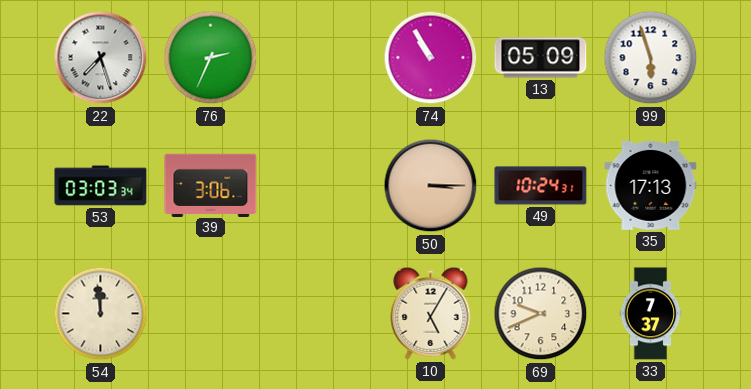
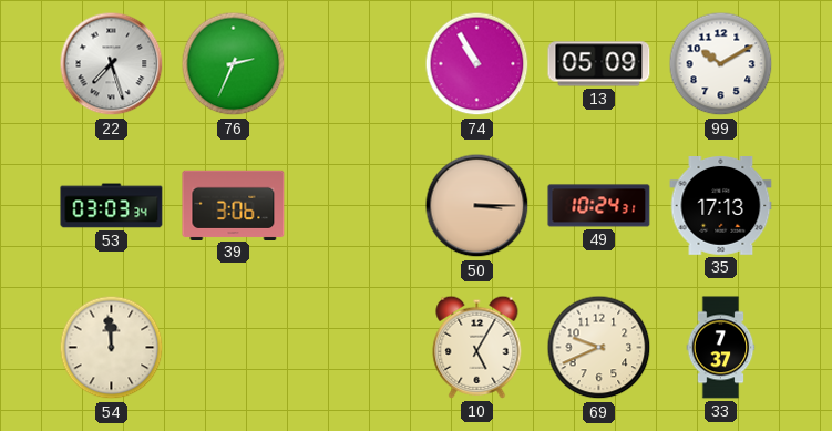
99: 5:57 -> 10:10
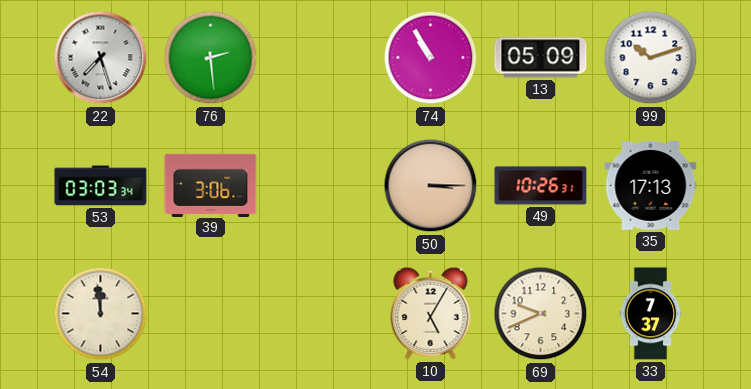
76: 2:34 -> 2:29
99: 10:10 -> 10:12
49: 10:24 -> 10:26
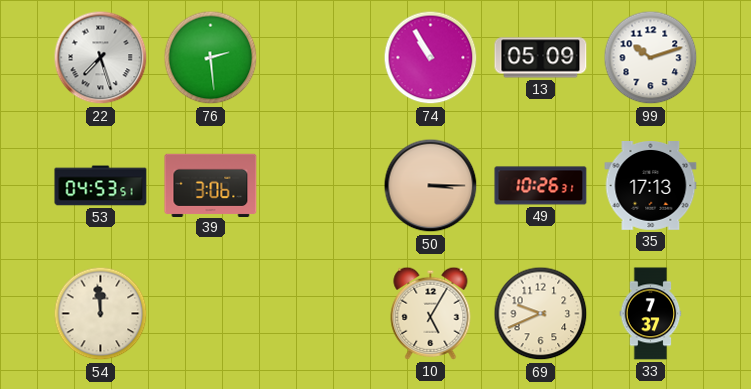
53: 03:03 -> 04:53
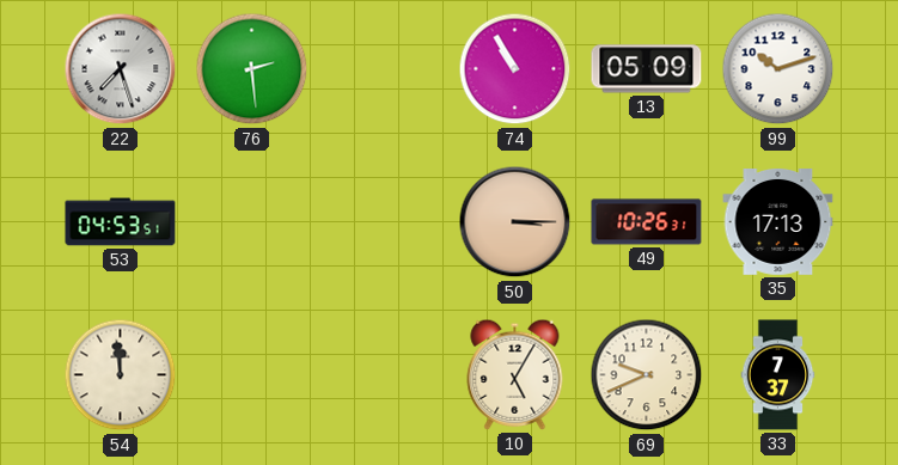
39: 3:06 -> none
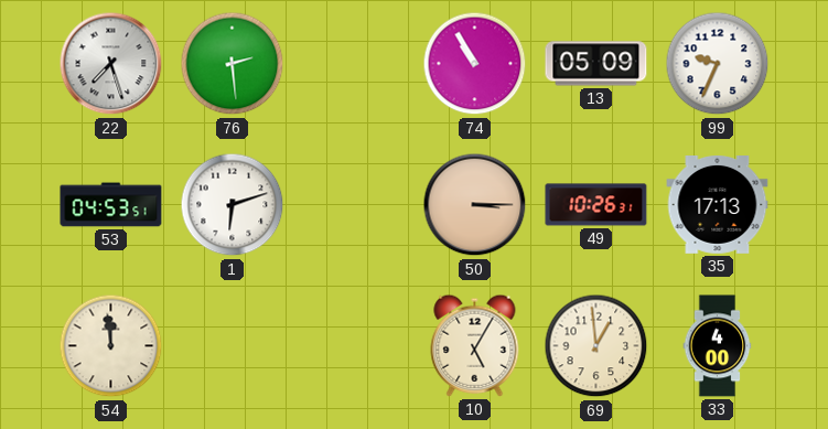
99: 10:12 -> 9:34
1: none -> 6:12
69: 9:41 -> 12:59
33: 7:37 -> 4:00
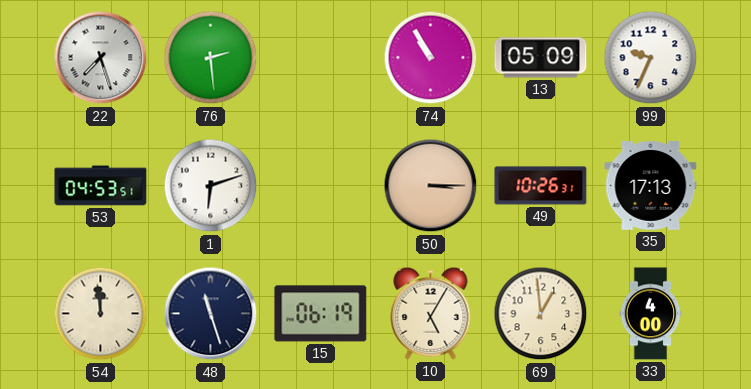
48: none -> 11:27
15: none -> 06:19
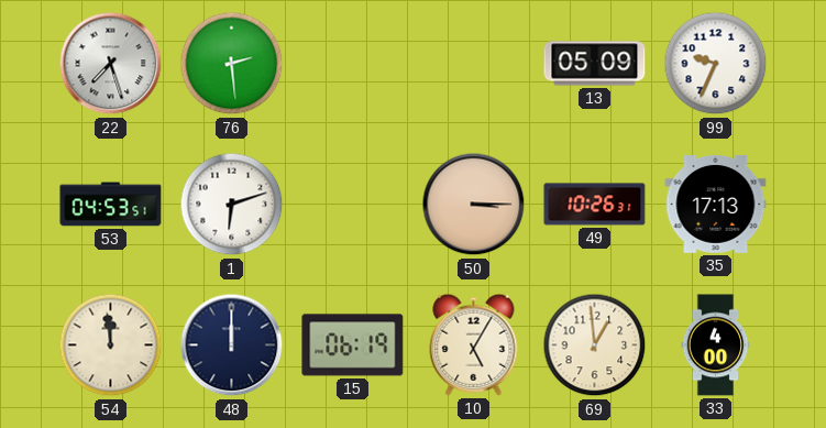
74: 10:55 -> none
48: 11:27 -> 12:00
